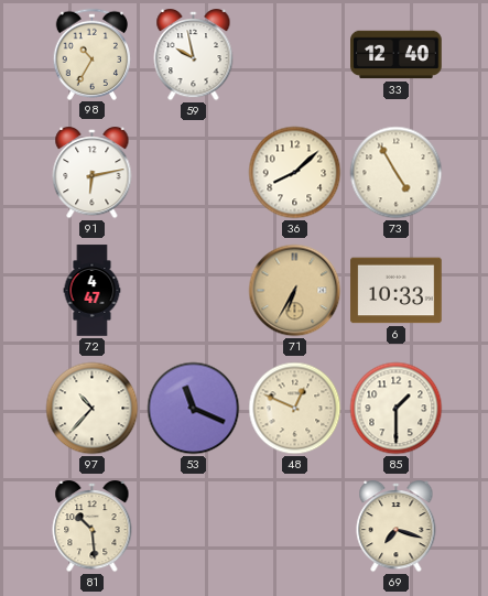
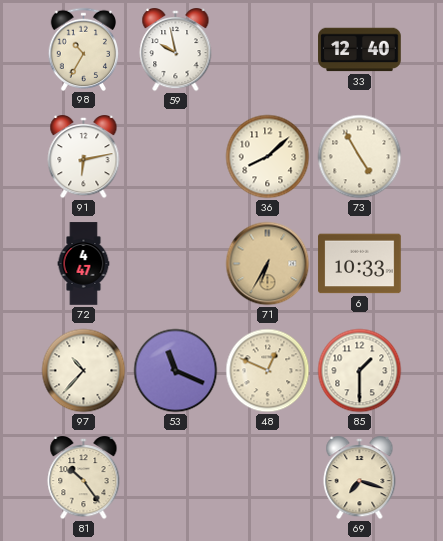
81: 10:29 -> 10:24
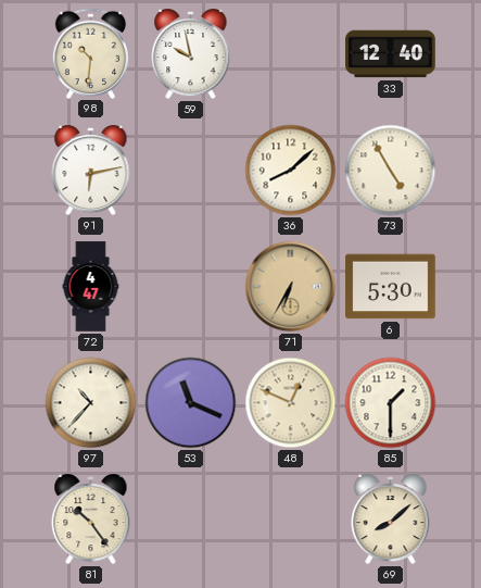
98: 10:35 -> 10:31
6: 10:33 -> 5:30
69: 7:18 -> 8:08
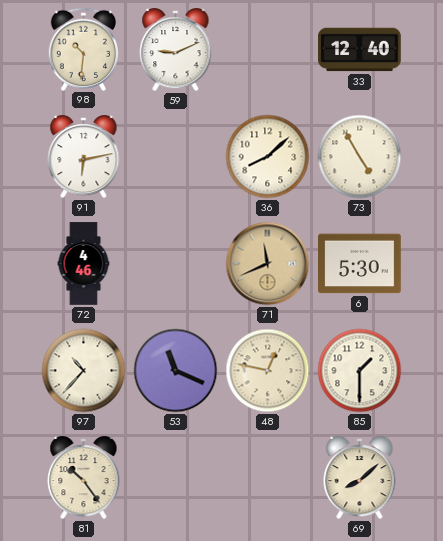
59: 9:58 -> 9:11
72: 4:47 -> 4:46
71: 6:35 -> 11:41
48: 12:49 -> 12:47
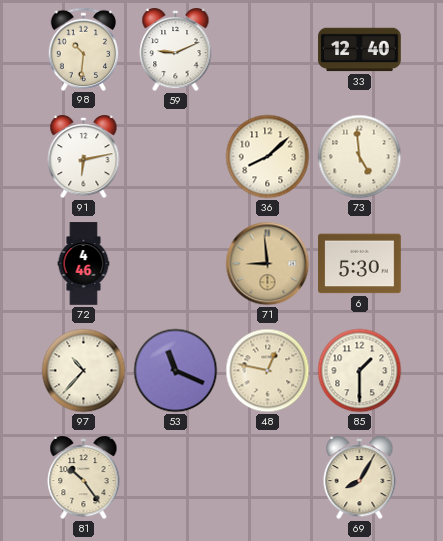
73: 4:55 -> 4:59
71: 11:41 -> 8:59
69: 8:08 -> 8:05
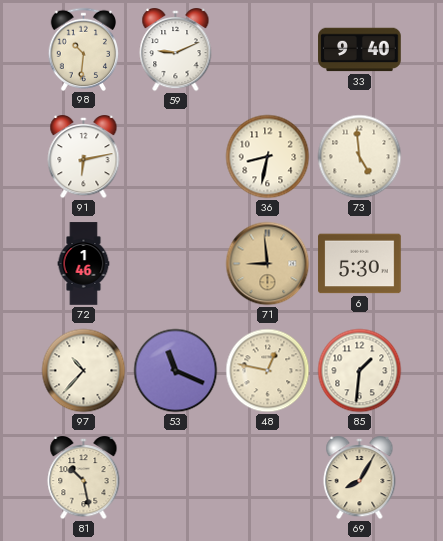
33: 12:40 -> 9:40
36: 8:08 -> 8:32
72: 4:46 -> 1:46
85: 1:30 -> 1:31
81: 10:24 -> 10:28
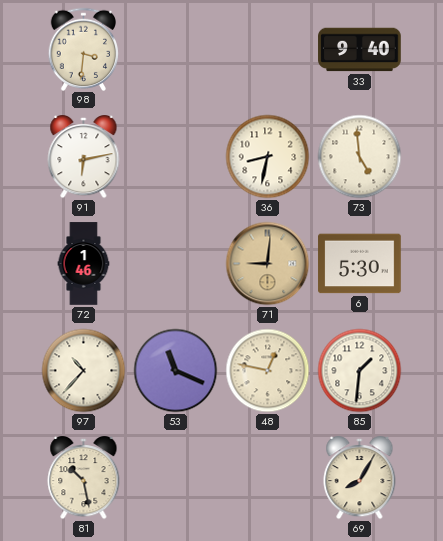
98: 10:31 -> 3:31
59: 9:11 -> none
71: 8:59 -> 9:01
